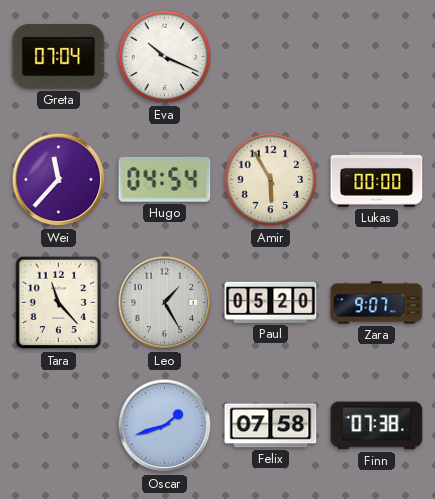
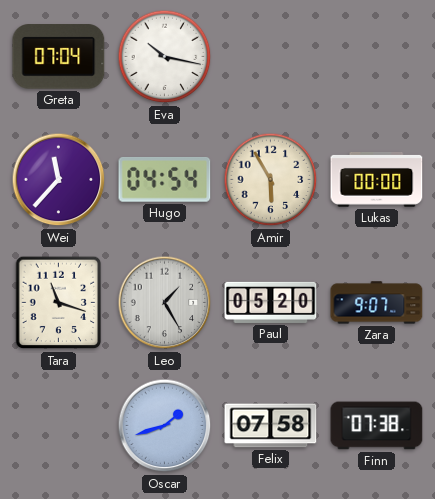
Eva: 10:19 -> 10:17
Tara: 11:23 -> 11:18
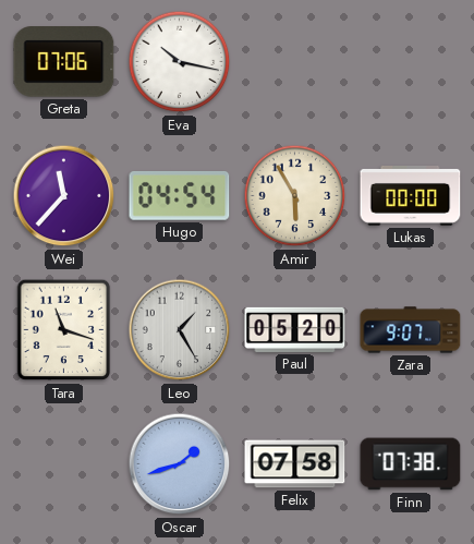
Greta: 07:04 -> 07:06
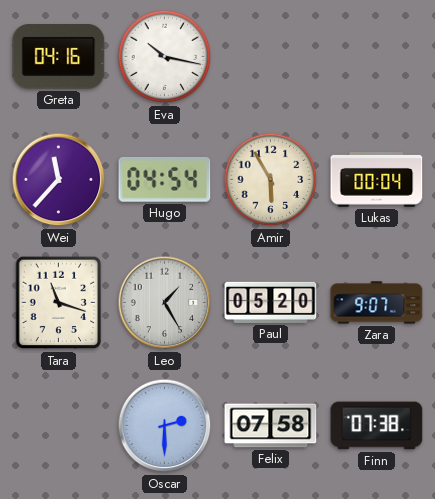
Greta: 07:06 -> 04:16
Lukas: 00:00 -> 00:04
Oscar: 1:42 -> 2:30
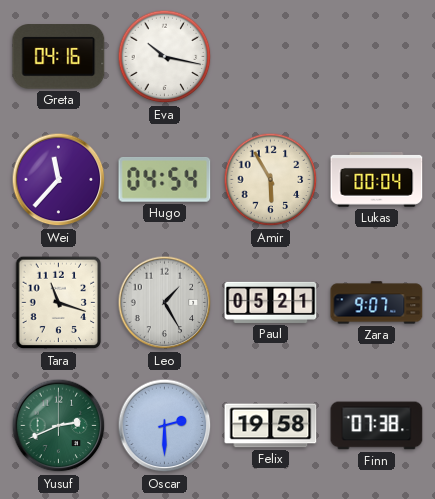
Paul: 05:20 -> 05:21
Yusuf: none -> 2:41
Felix: 07:58 -> 19:58
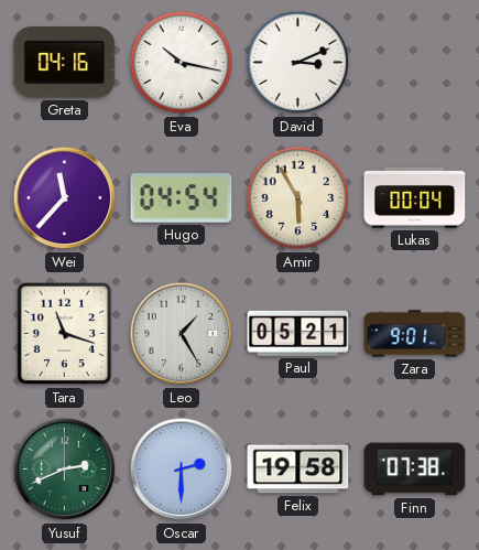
David: none -> 3:11
Zara: 9:07 -> 9:01
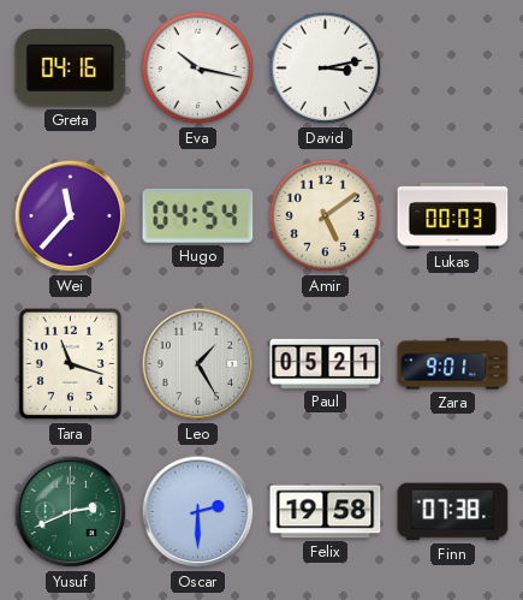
David: 3:11 -> 3:13
Amir: 5:55 -> 5:09
Lukas: 00:04 -> 00:03
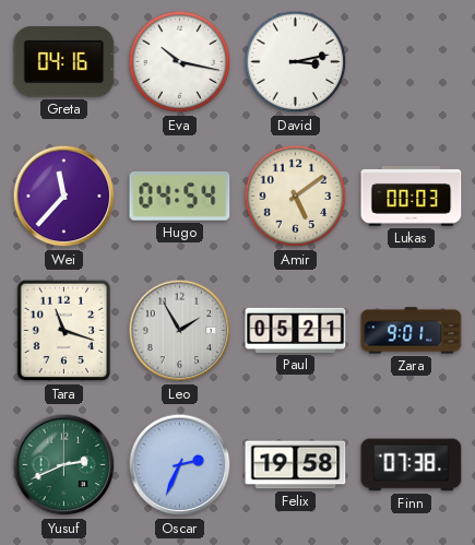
Leo: 1:25 -> 1:55
Oscar: 2:30 -> 2:34
